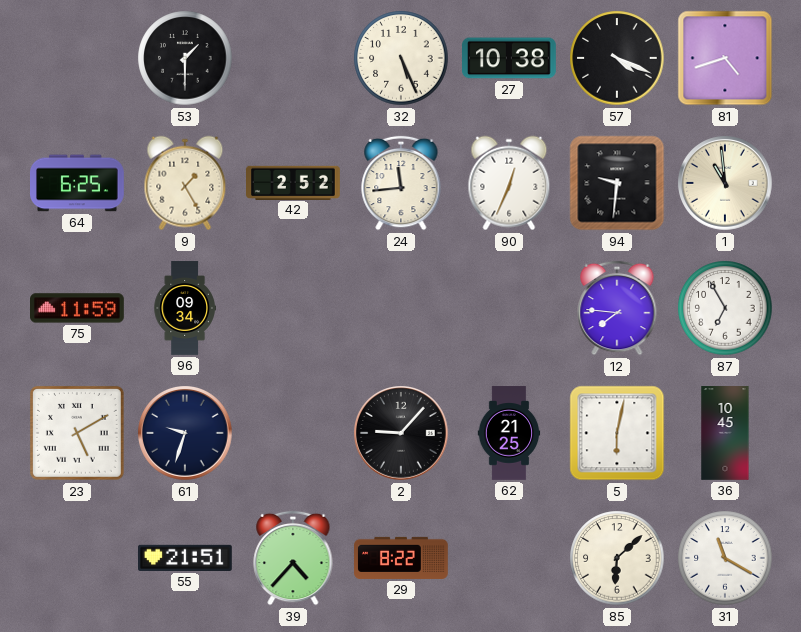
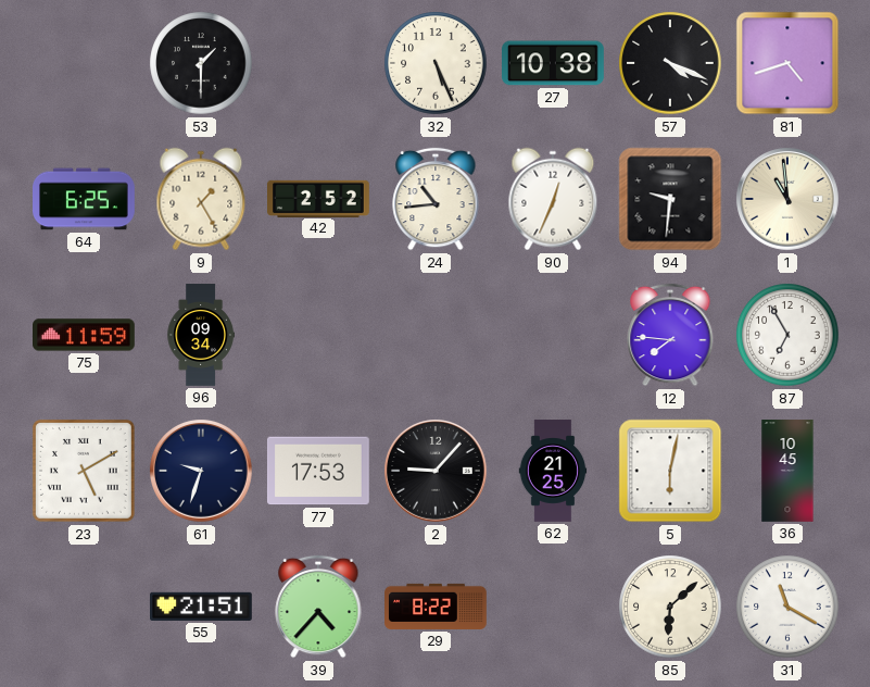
24: 11:44 -> 10:44
77: none -> 17:53
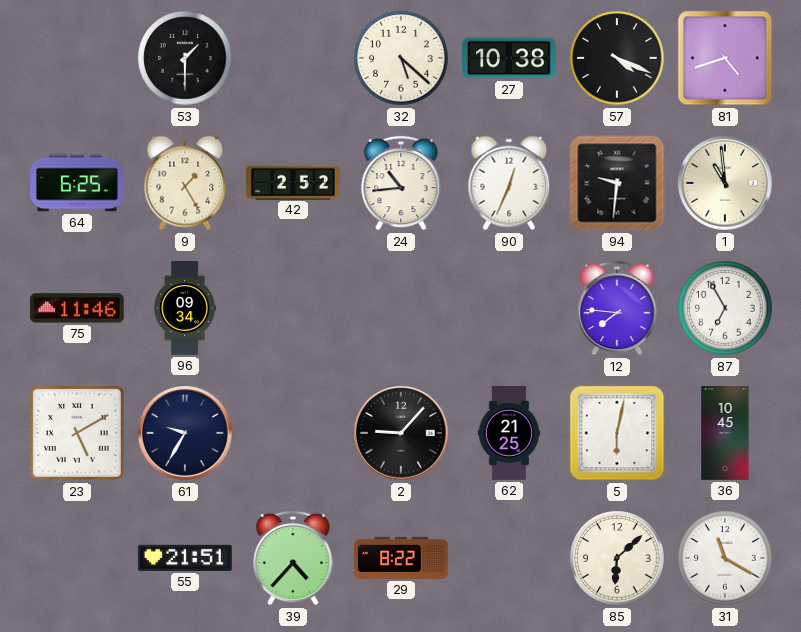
32: 5:26 -> 5:22
75: 11:59 -> 11:46
61: 9:33 -> 9:35
77: 17:53 -> none
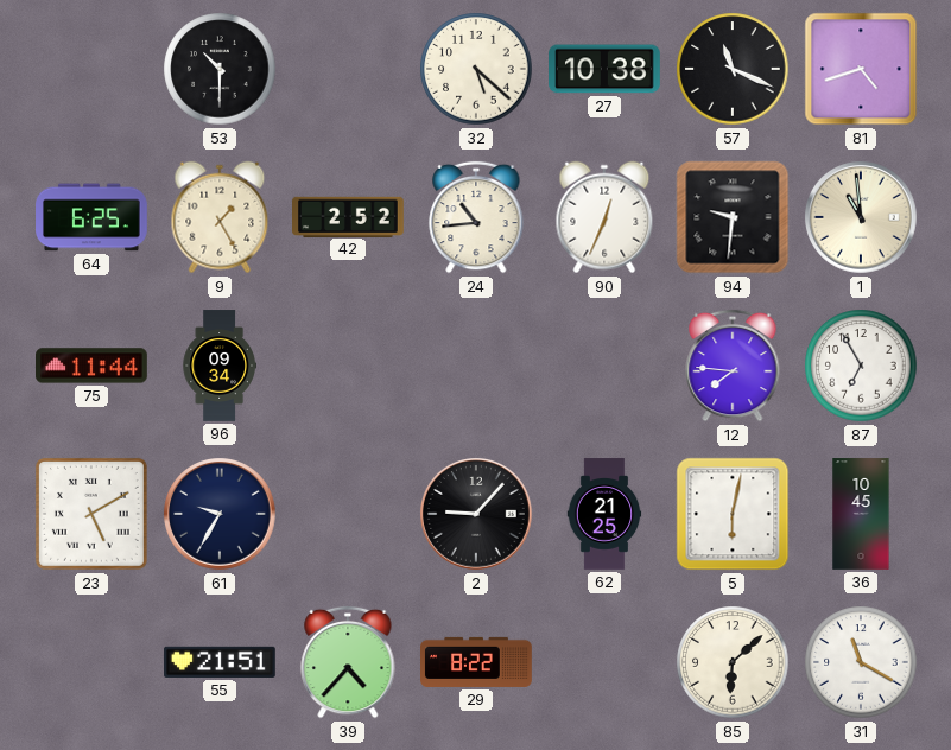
53: 1:30 -> 10:30
57: 4:19 -> 11:19
75: 11:46 -> 11:44
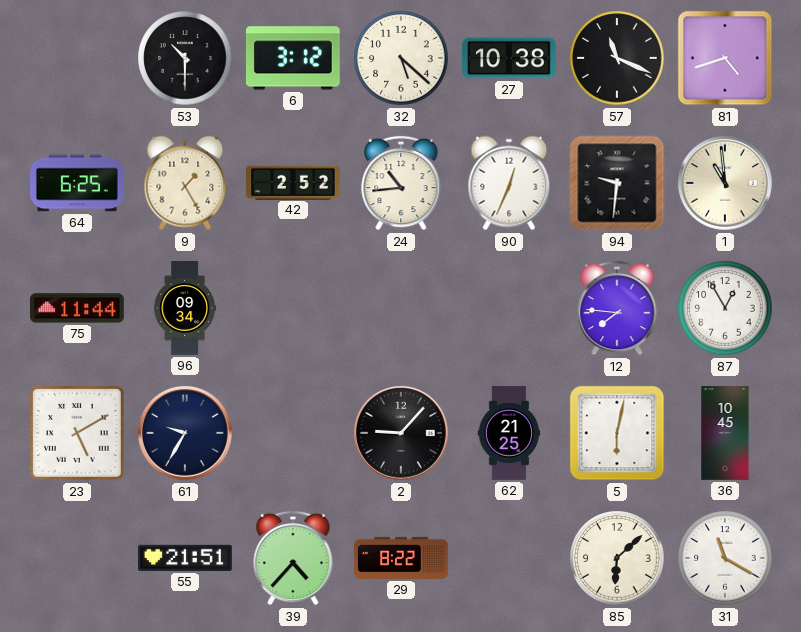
6: none -> 3:12
87: 6:55 -> 12:55
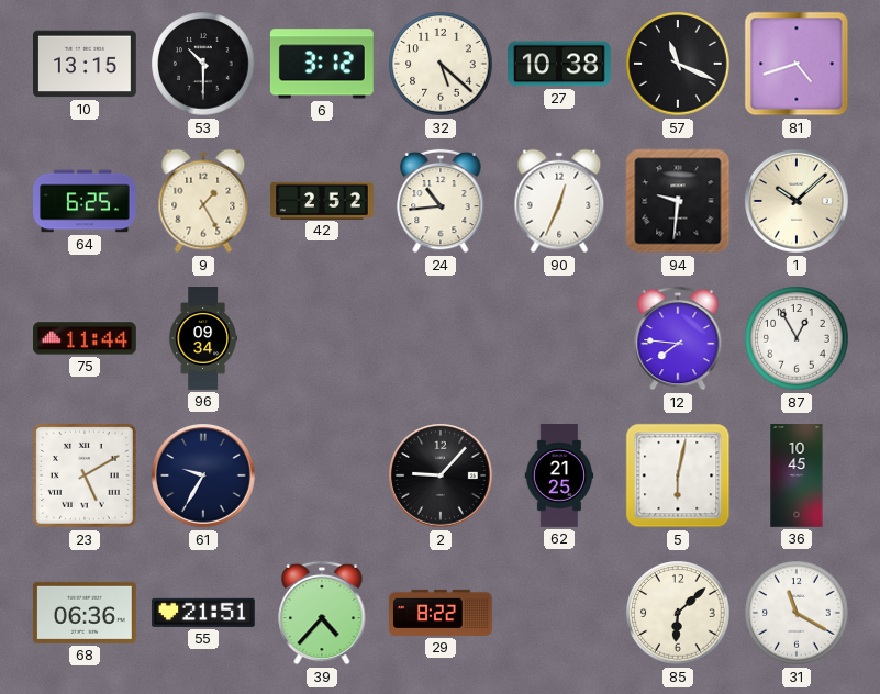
10: none -> 13:15
1: 10:59 -> 10:08
68: none -> 06:36
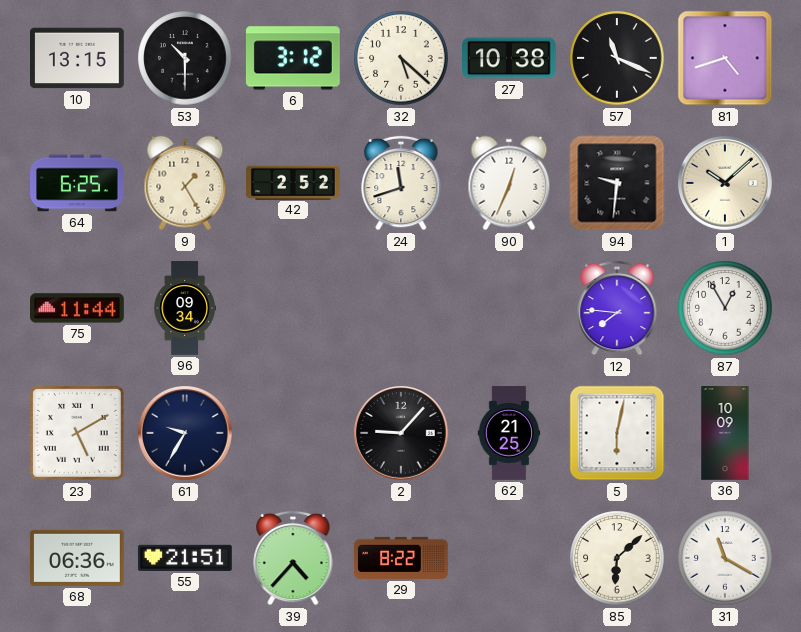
24: 10:44 -> 11:42
36: 10:45 -> 10:09
